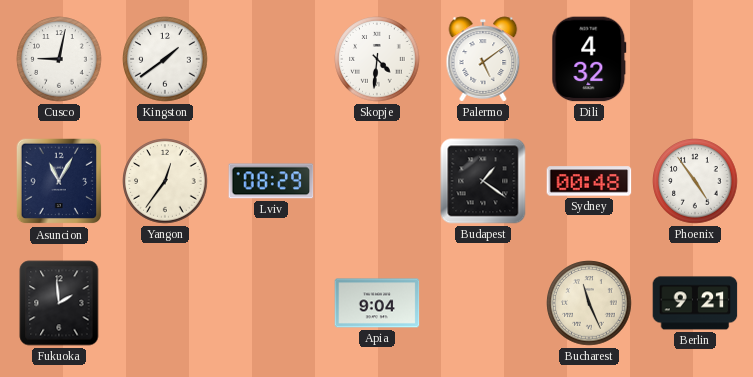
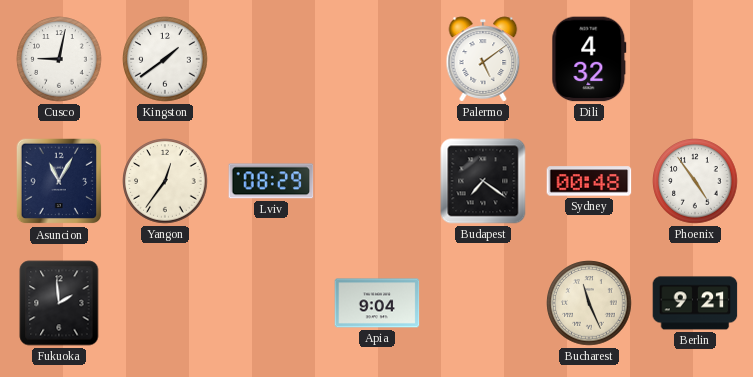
Skopje: 4:31 -> none
Budapest: 1:21 -> 7:21
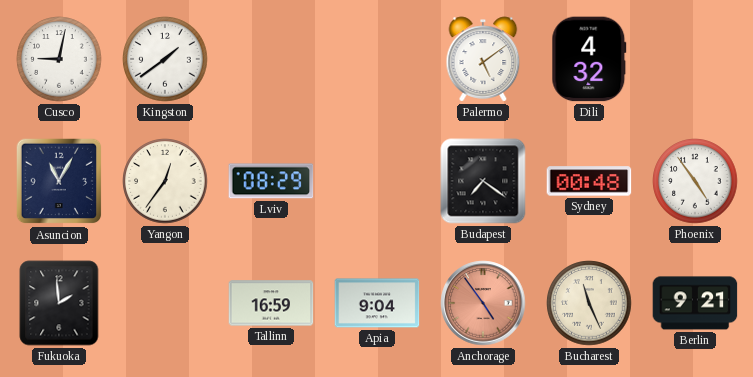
Tallinn: none -> 16:59
Anchorage: none -> 4:54
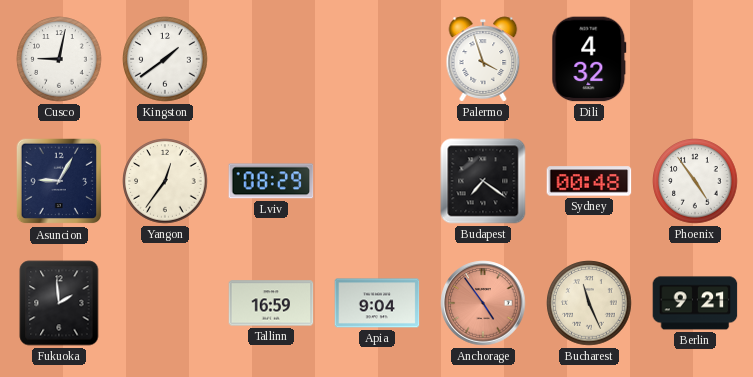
Palermo: 5:09 -> 3:57
Asuncion: 11:05 -> 9:05
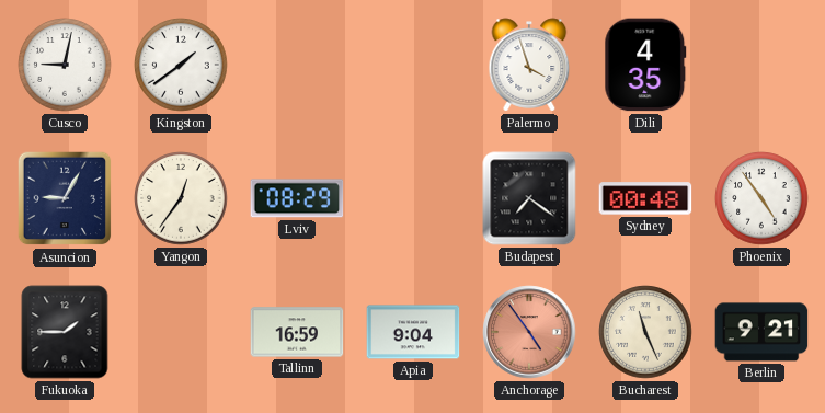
Dili: 4:32 -> 4:35
Fukuoka: 1:59 -> 1:45
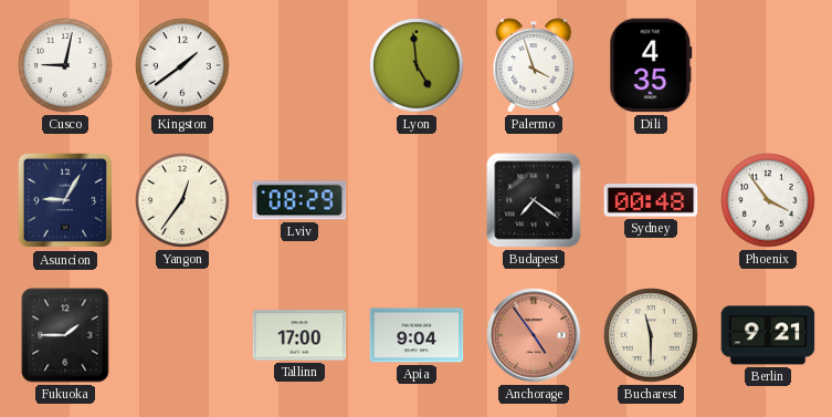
Lyon: none -> 4:59
Phoenix: 4:54 -> 3:54
Tallinn: 16:59 -> 17:00
Bucharest: 11:26 -> 11:30
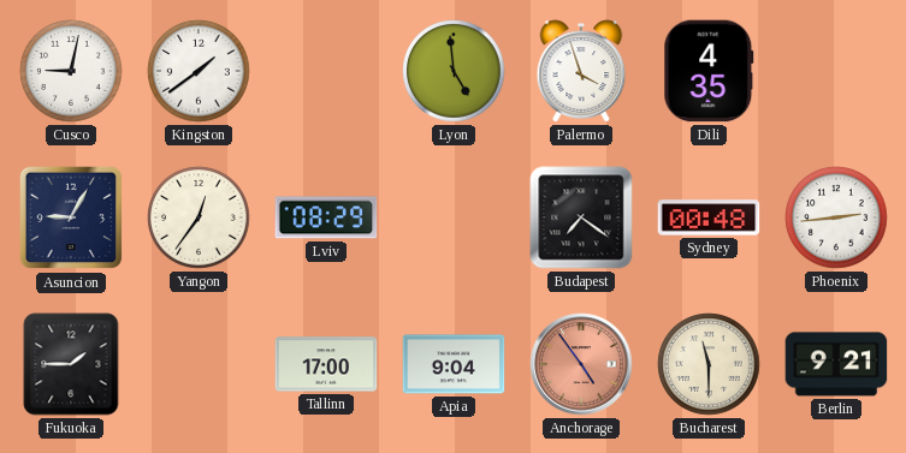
Phoenix: 3:54 -> 2:44
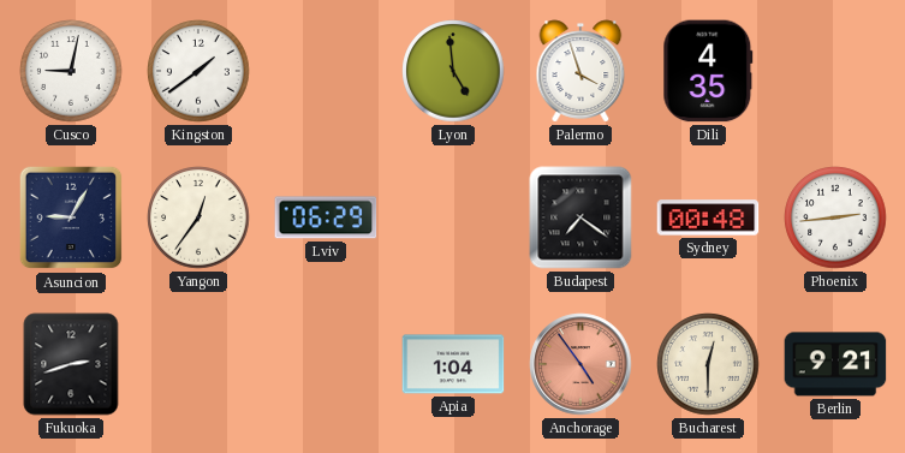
Lviv: 08:29 -> 06:29
Fukuoka: 1:45 -> 2:42
Tallinn: 17:00 -> none
Apia: 9:04 -> 1:04
Bucharest: 11:30 -> 12:30
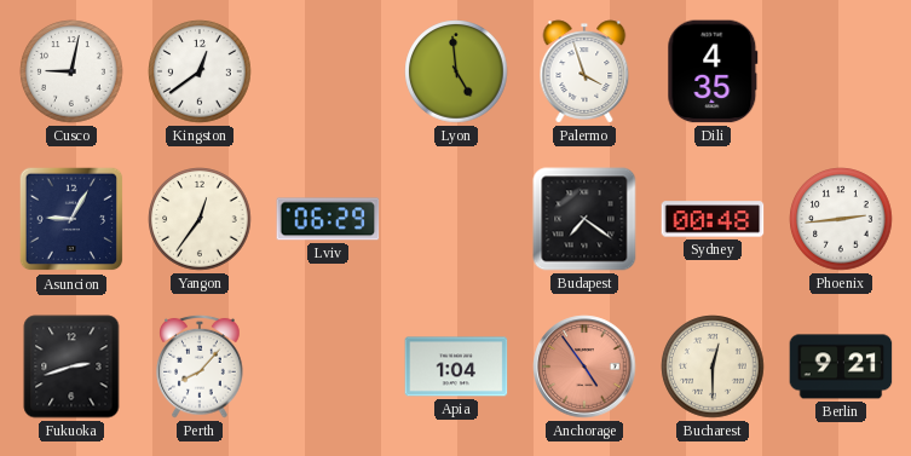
Kingston: 1:39 -> 12:39
Perth: none -> 8:07
